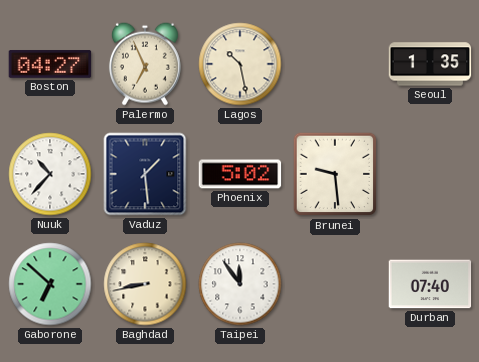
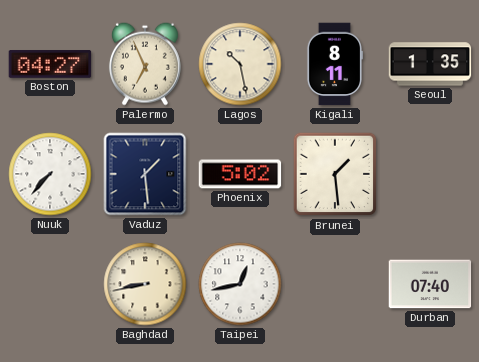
Kigali: none -> 8:11
Nuuk: 10:37 -> 7:37
Brunei: 9:29 -> 1:29
Gaborone: 6:52 -> none
Taipei: 11:54 -> 12:43
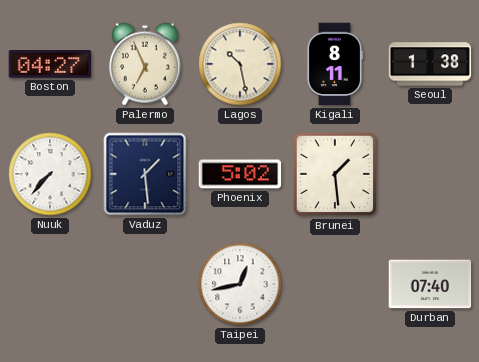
Seoul: 1:35 -> 1:38
Baghdad: 8:43 -> none
